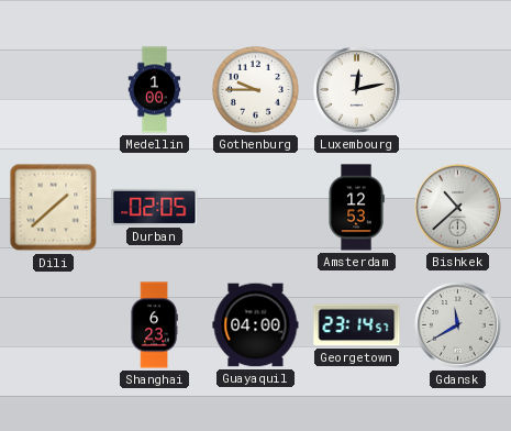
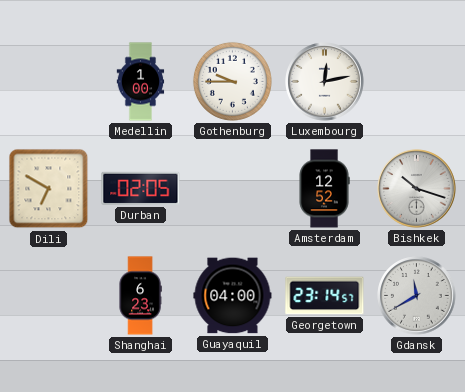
Dili: 1:38 -> 6:50
Amsterdam: 12:53 -> 12:52
Bishkek: 10:38 -> 10:18
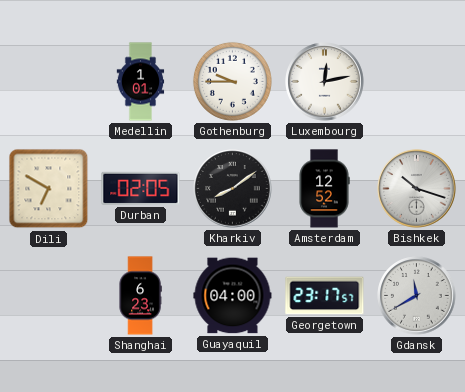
Medellin: 1:00 -> 1:01
Kharkiv: none -> 8:09
Georgetown: 23:14 -> 23:17
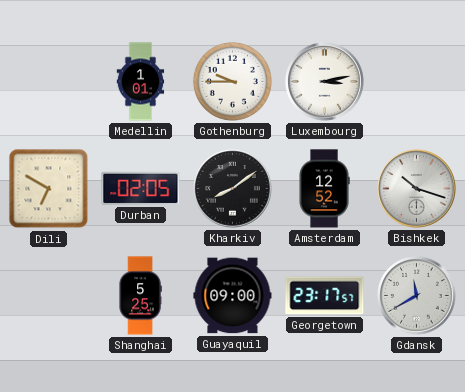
Luxembourg: 12:13 -> 3:13
Shanghai: 6:23 -> 5:25
Guayaquil: 04:00 -> 09:00
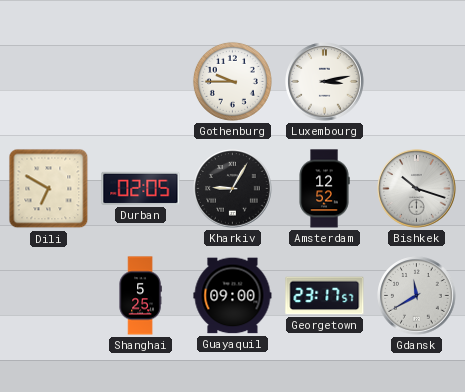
Medellin: 1:01 -> none
Kharkiv: 8:09 -> 9:05
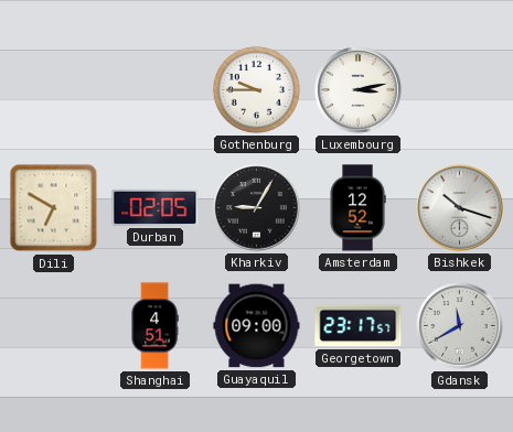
Shanghai: 5:25 -> 4:51
